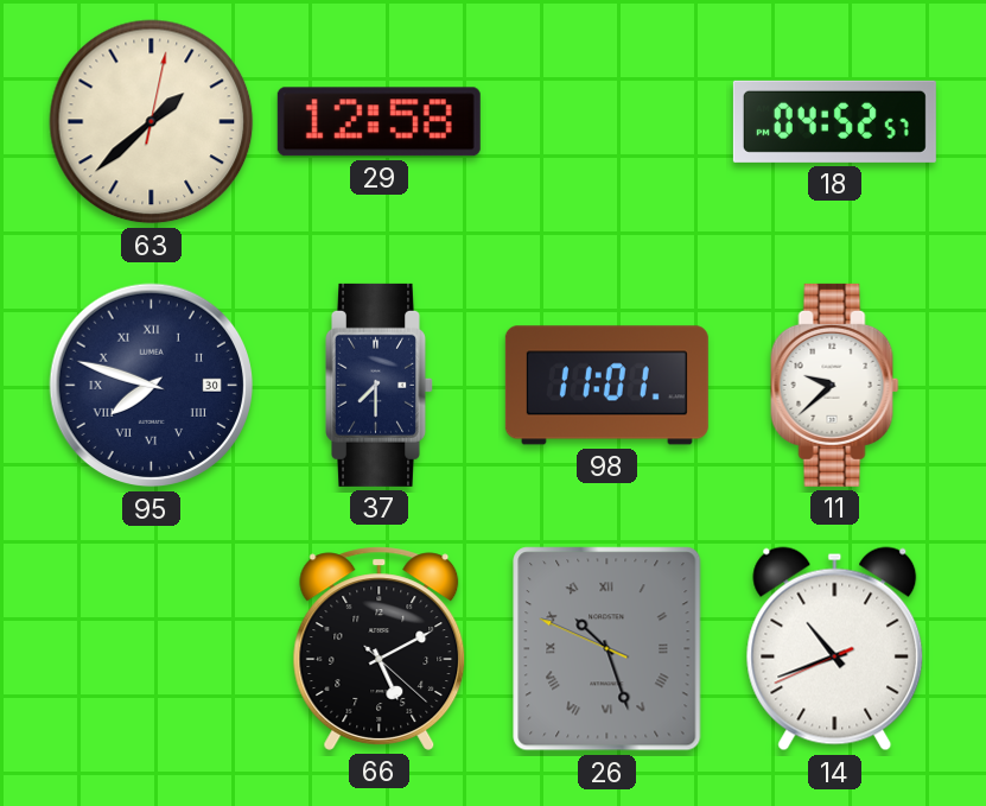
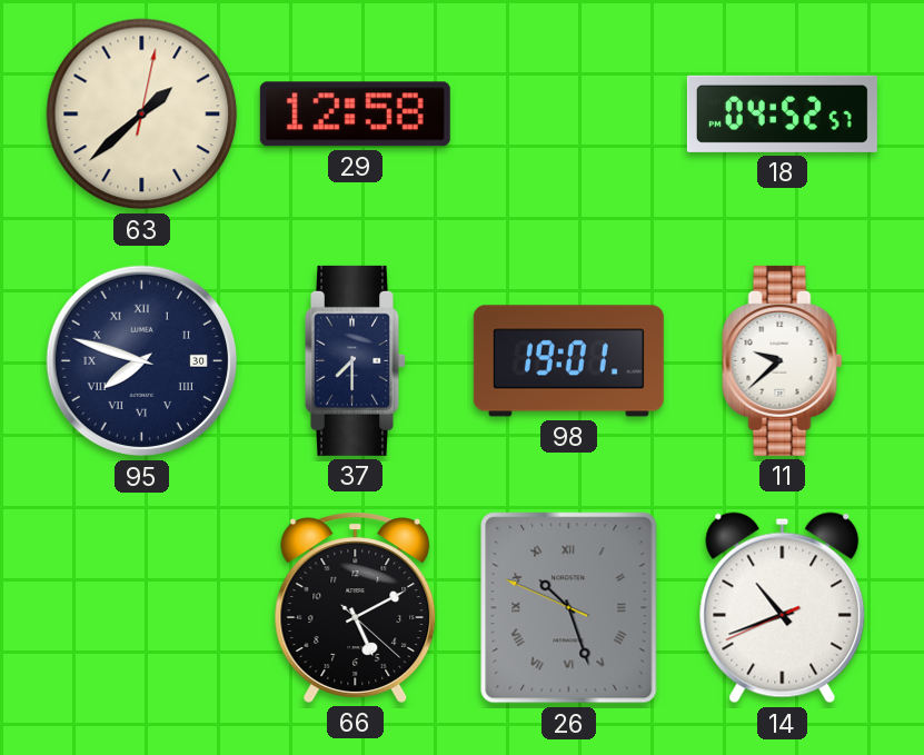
98: 11:01 -> 19:01
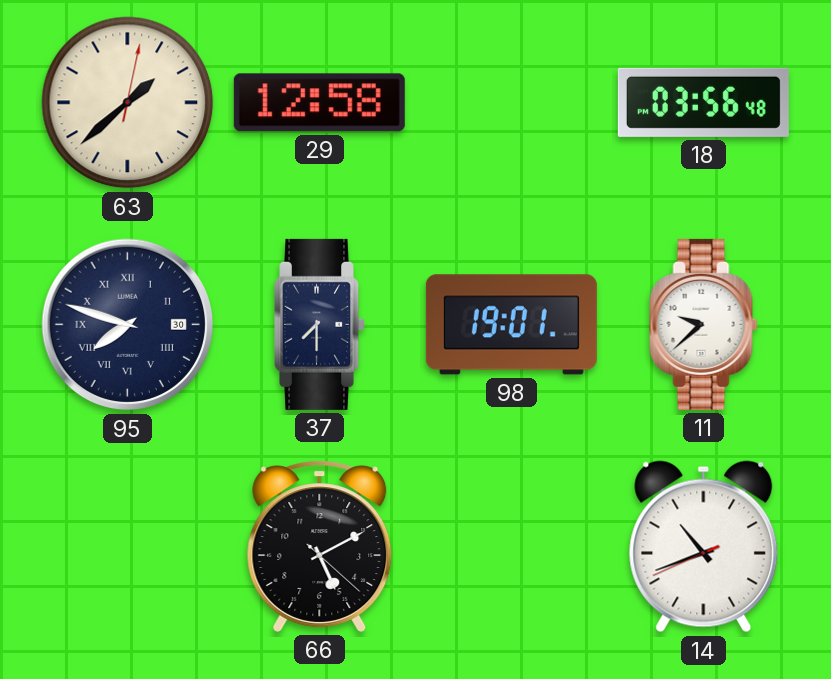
18: 04:52 -> 03:56
26: 10:26 -> none
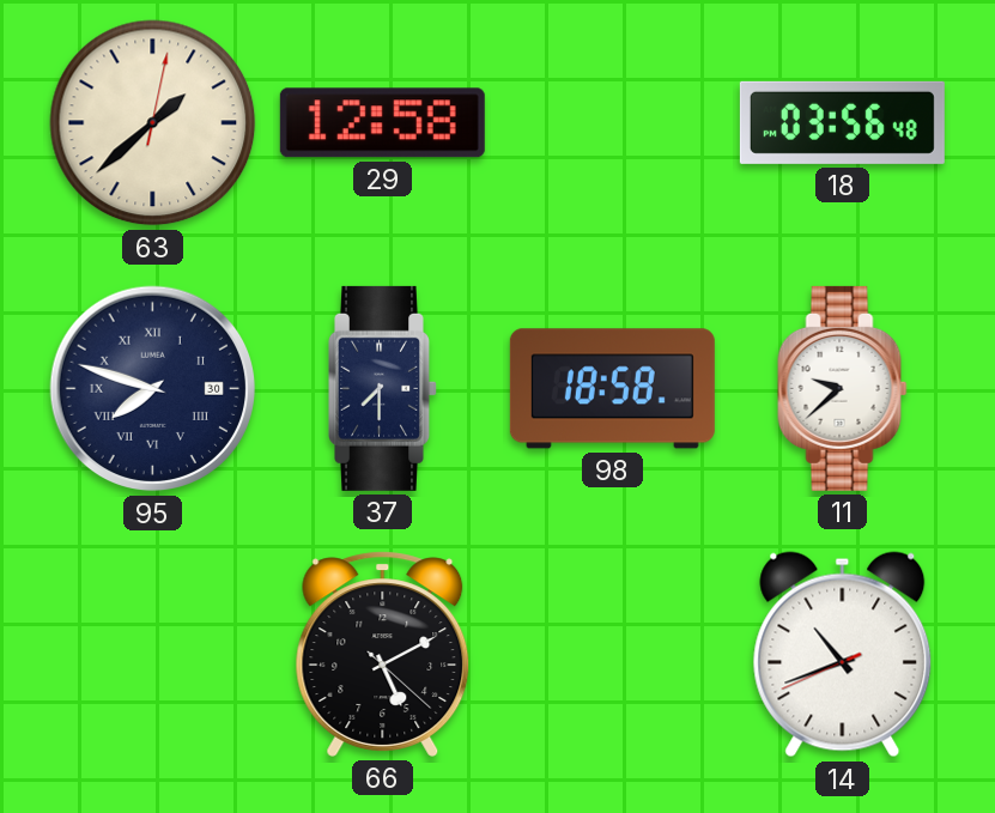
98: 19:01 -> 18:58
